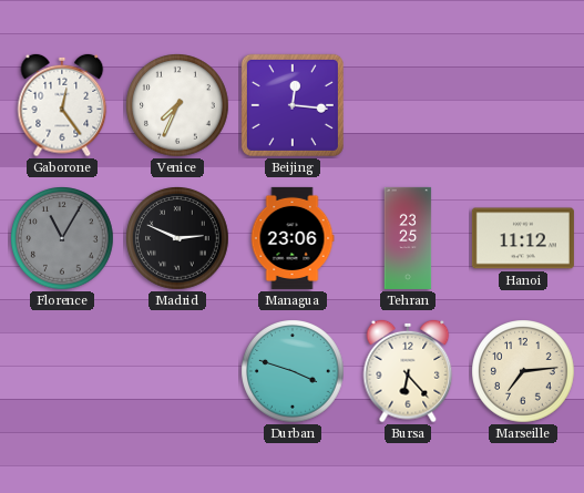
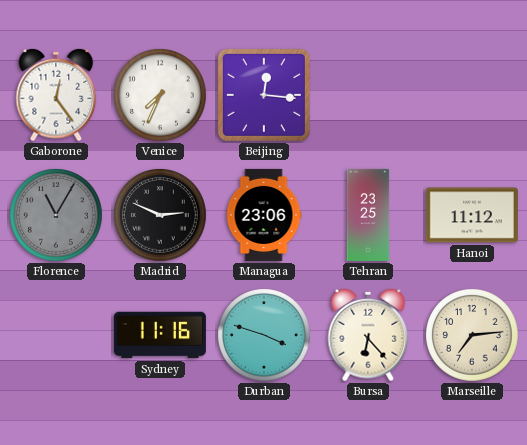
Sydney: none -> 11:16
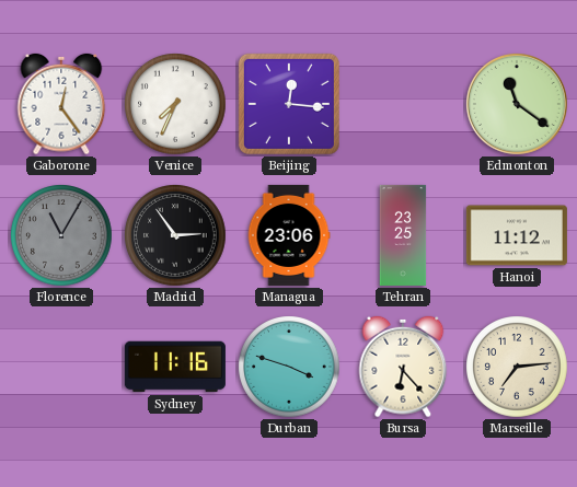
Edmonton: none -> 11:21
Madrid: 2:49 -> 2:54
